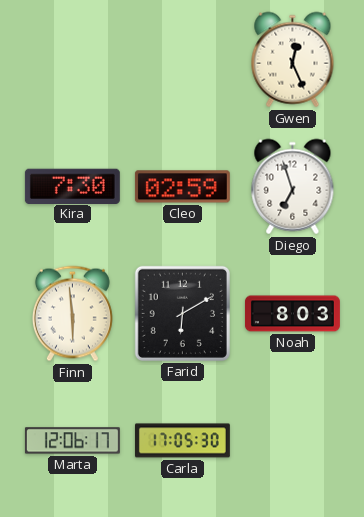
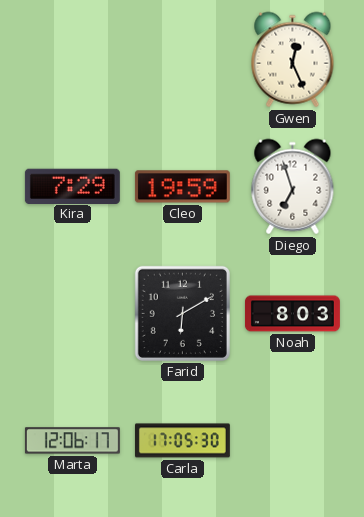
Kira: 7:30 -> 7:29
Cleo: 02:59 -> 19:59
Finn: 5:59 -> none
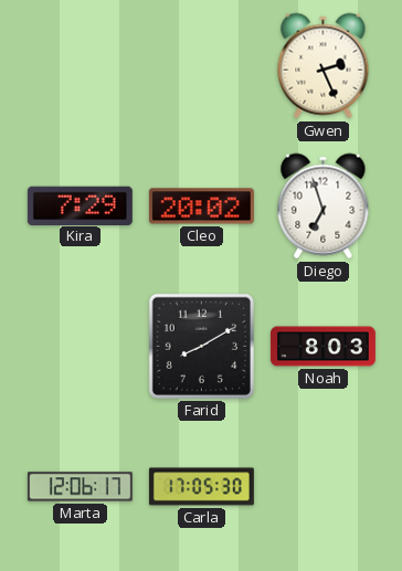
Gwen: 12:26 -> 2:26
Cleo: 19:59 -> 20:02
Farid: 6:10 -> 8:10
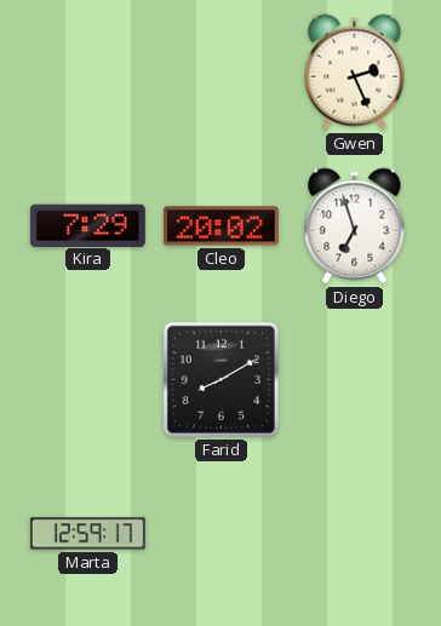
Noah: 8:03 -> none
Marta: 12:06 -> 12:59
Carla: 17:05 -> none
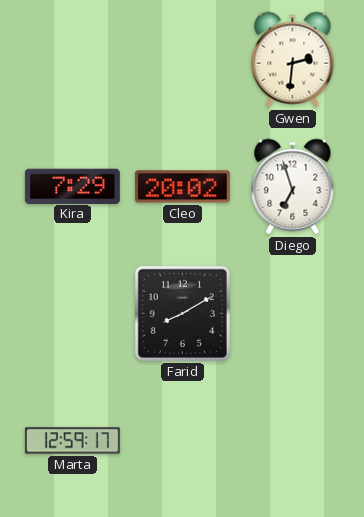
Gwen: 2:26 -> 2:31
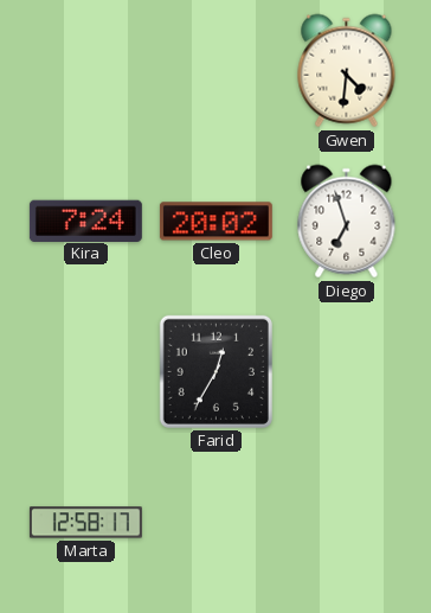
Gwen: 2:31 -> 4:31
Kira: 7:29 -> 7:24
Farid: 8:10 -> 12:35
Marta: 12:59 -> 12:58
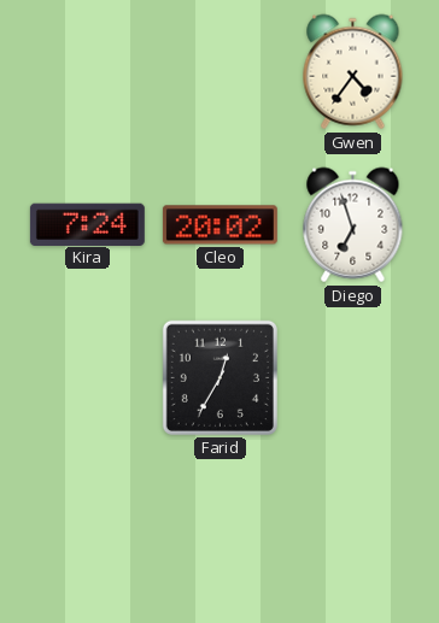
Gwen: 4:31 -> 4:36
Marta: 12:58 -> none
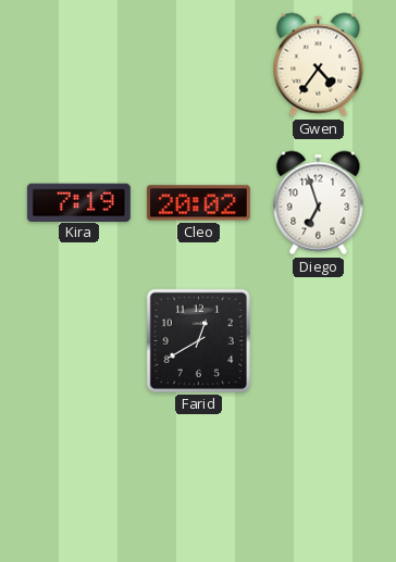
Kira: 7:24 -> 7:19
Farid: 12:35 -> 12:40
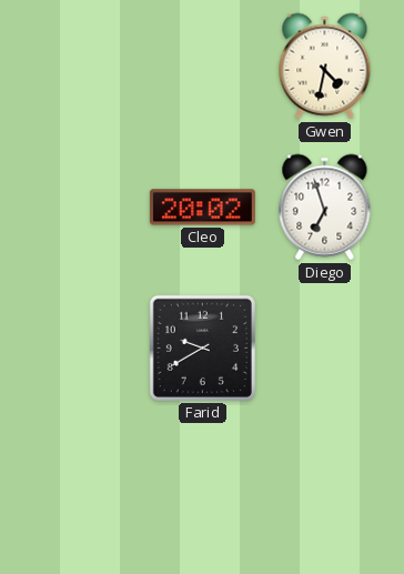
Gwen: 4:36 -> 4:32
Kira: 7:19 -> none
Farid: 12:40 -> 9:40
